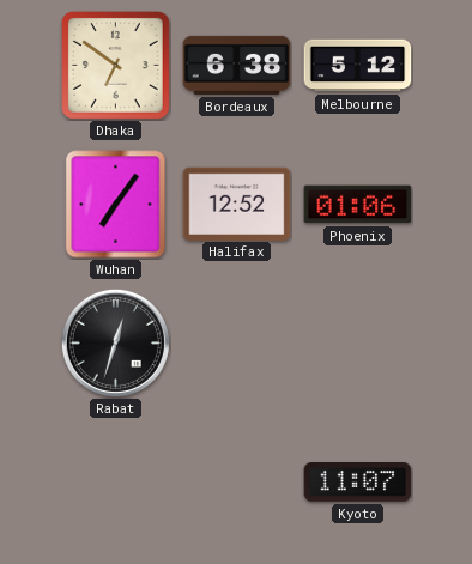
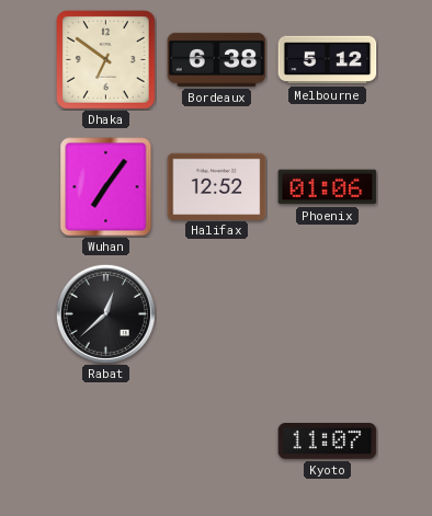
Rabat: 12:33 -> 12:38
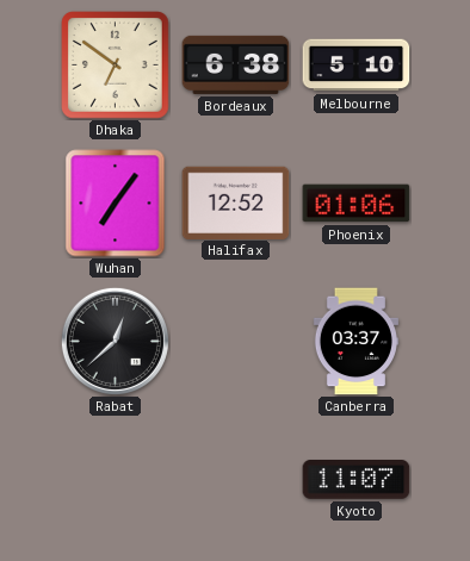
Melbourne: 5:12 -> 5:10
Canberra: none -> 03:37
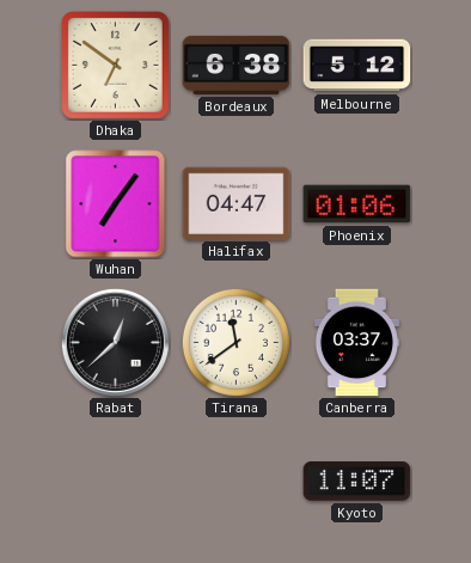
Melbourne: 5:10 -> 5:12
Halifax: 12:52 -> 04:47
Tirana: none -> 11:39
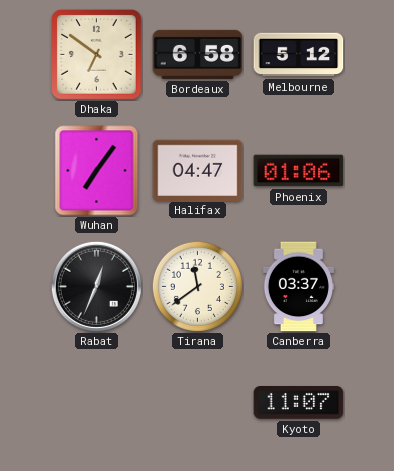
Bordeaux: 6:38 -> 6:58
Rabat: 12:38 -> 12:34
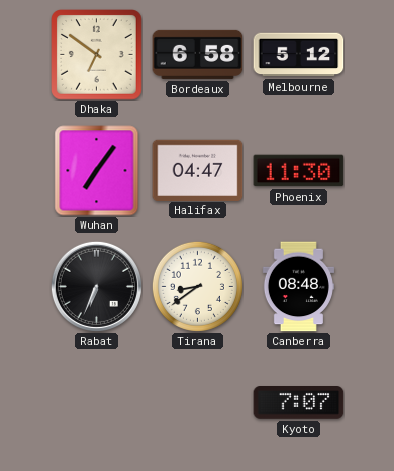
Phoenix: 01:06 -> 11:30
Rabat: 12:34 -> 6:34
Tirana: 11:39 -> 8:39
Canberra: 03:37 -> 08:48
Kyoto: 11:07 -> 7:07
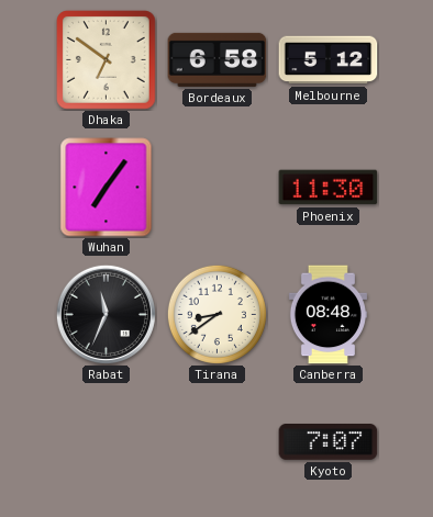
Halifax: 04:47 -> none
Rabat: 6:34 -> 11:34
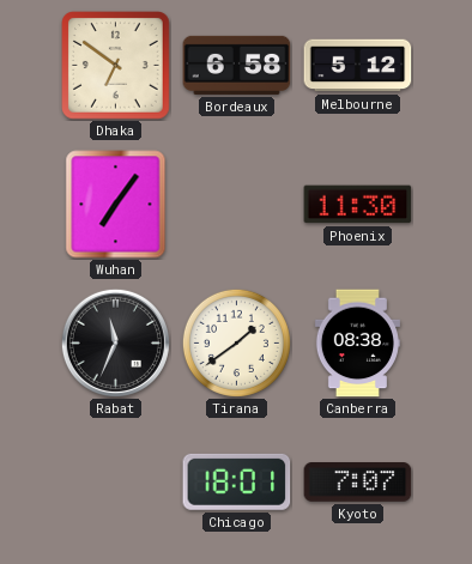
Tirana: 8:39 -> 1:39
Canberra: 08:48 -> 08:38
Chicago: none -> 18:01
